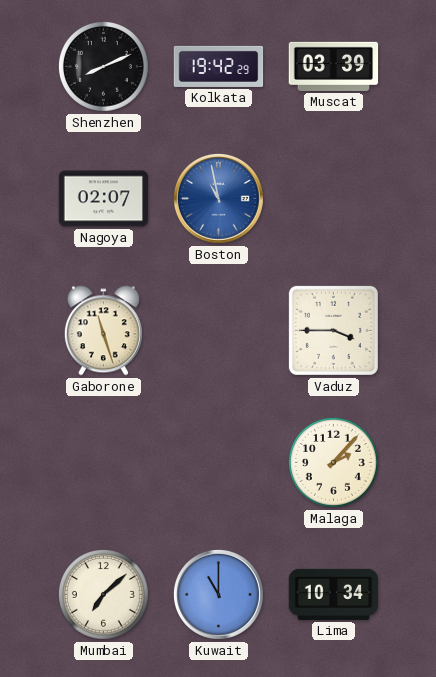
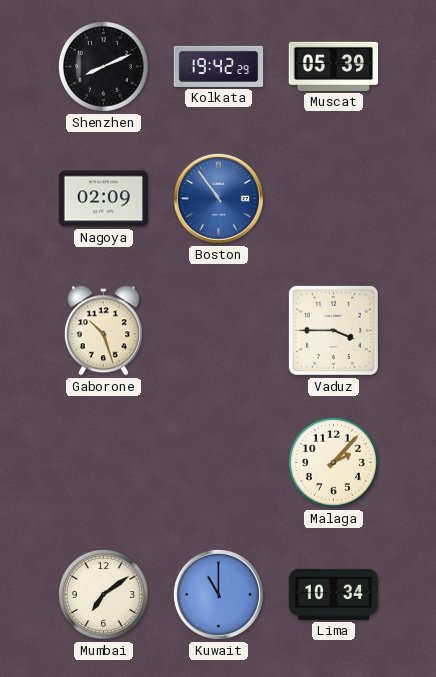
Muscat: 03:39 -> 05:39
Nagoya: 02:07 -> 02:09
Boston: 10:58 -> 10:54
Gaborone: 11:27 -> 10:27
Mumbai: 7:08 -> 7:09
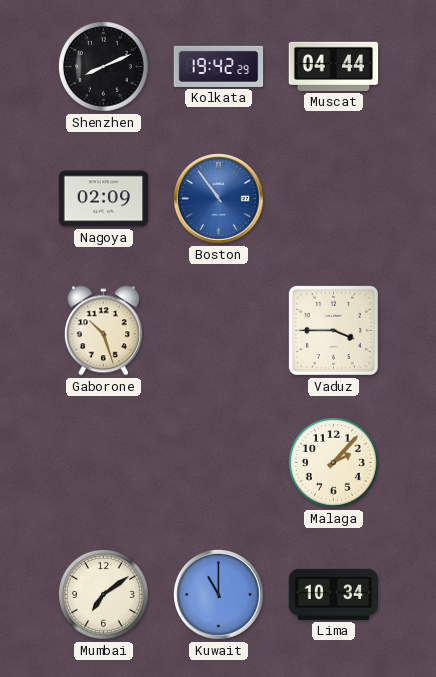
Muscat: 05:39 -> 04:44
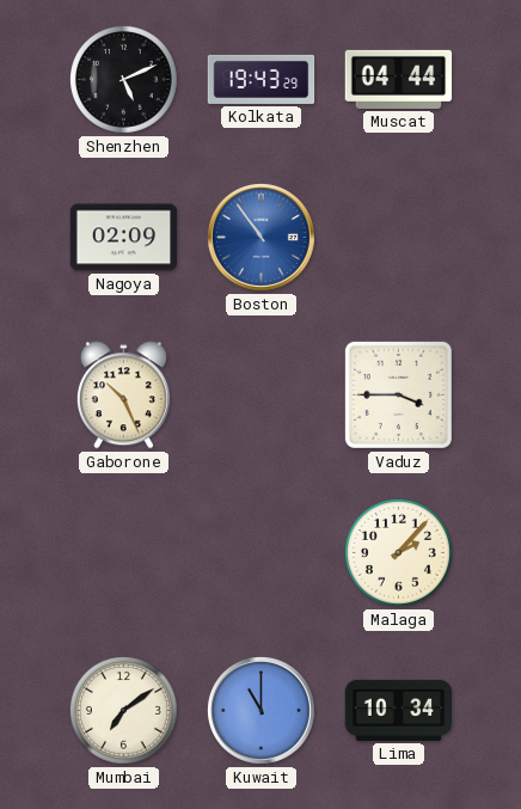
Shenzhen: 8:11 -> 5:11
Kolkata: 19:42 -> 19:43
Gaborone: 10:27 -> 10:26
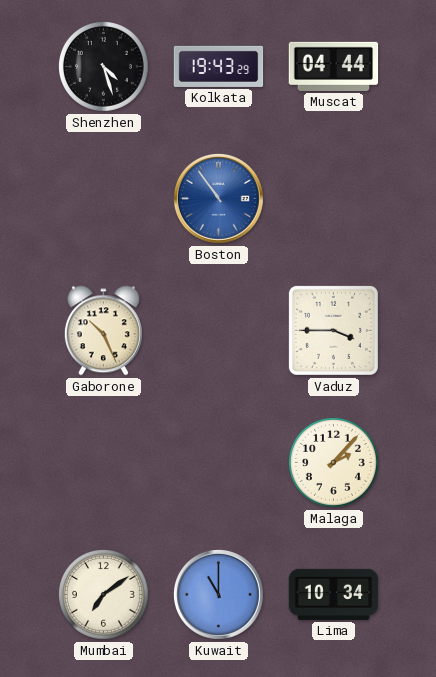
Shenzhen: 5:11 -> 4:27
Nagoya: 02:09 -> none
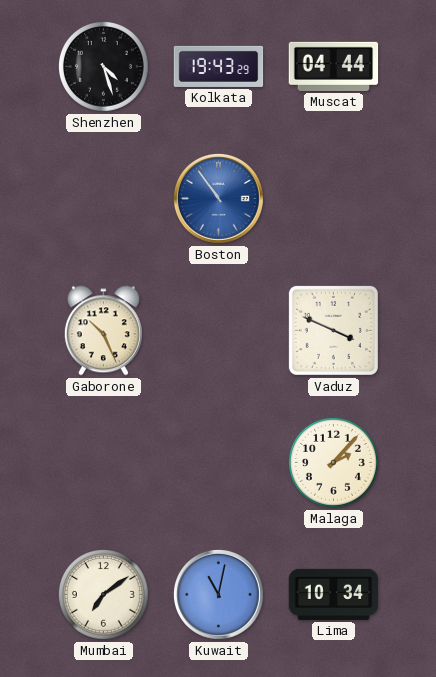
Vaduz: 3:45 -> 3:49
Kuwait: 11:00 -> 11:02
